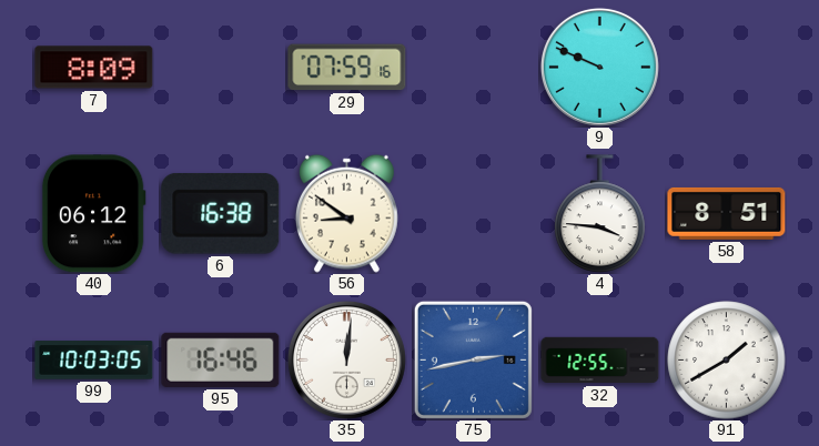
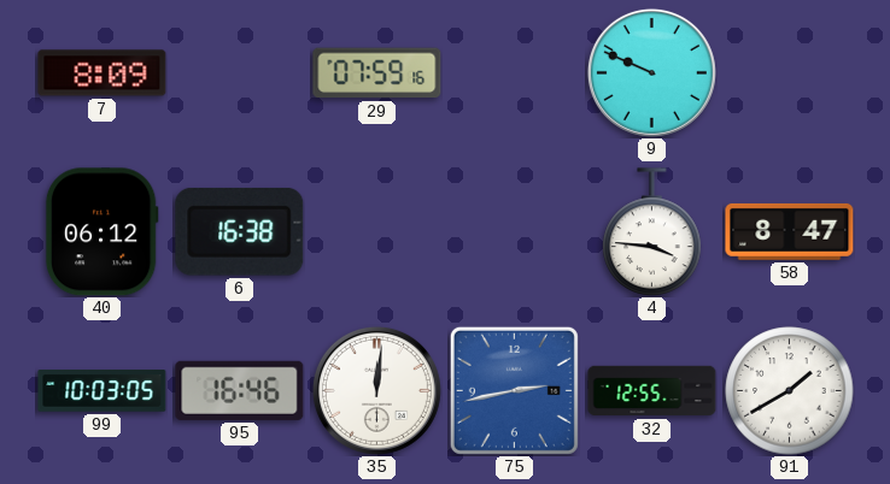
56: 8:51 -> none
58: 8:51 -> 8:47
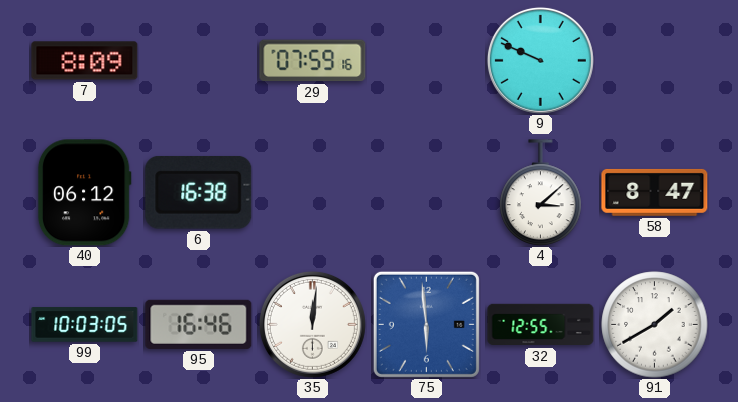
4: 3:46 -> 3:08
75: 2:43 -> 5:59
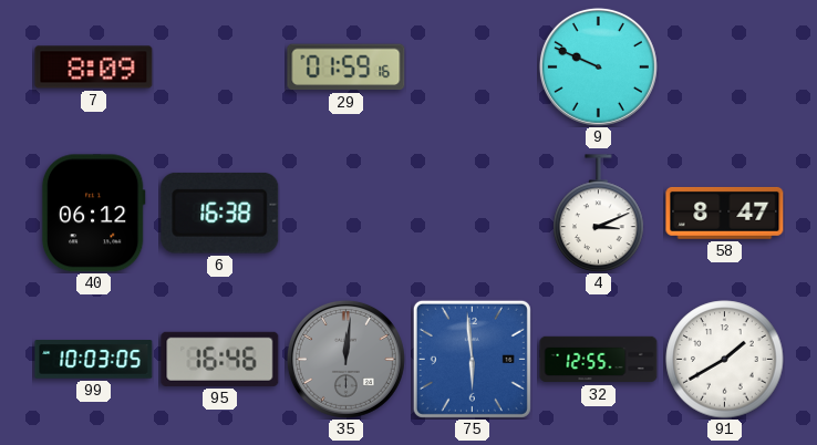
29: 07:59 -> 01:59
4: 3:08 -> 3:11
35 dial: white -> grey
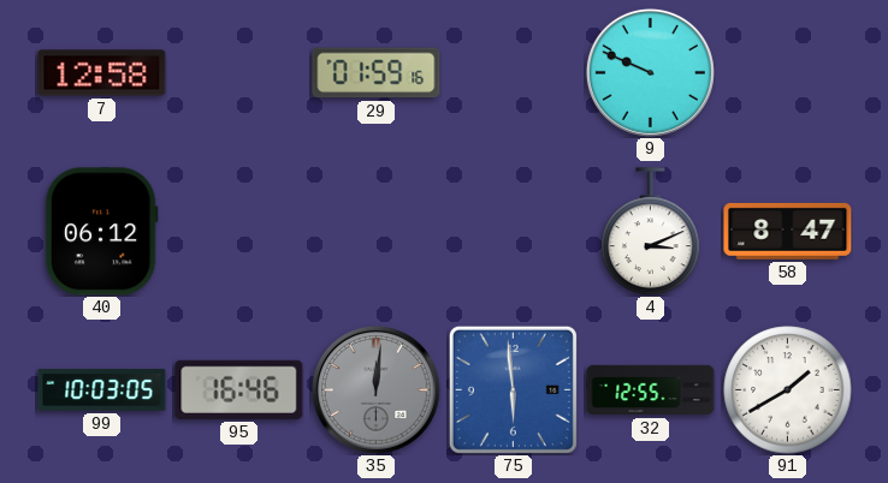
7: 8:09 -> 12:58
6: 16:38 -> none
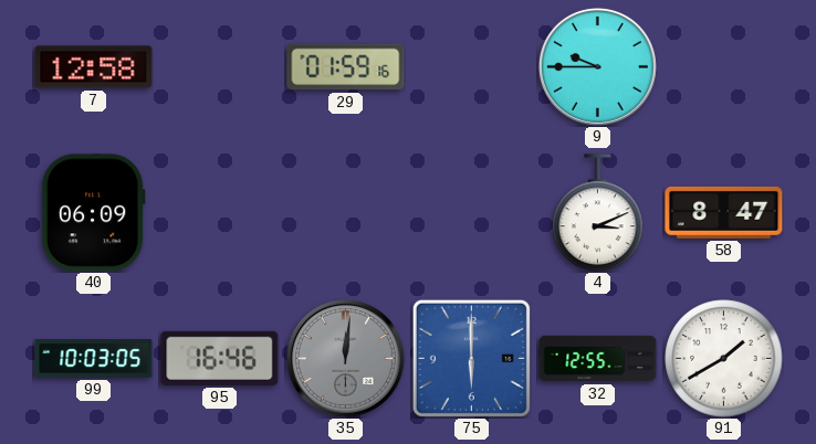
9: 9:49 -> 9:45
40: 06:12 -> 06:09
75: 5:59 -> 6:00
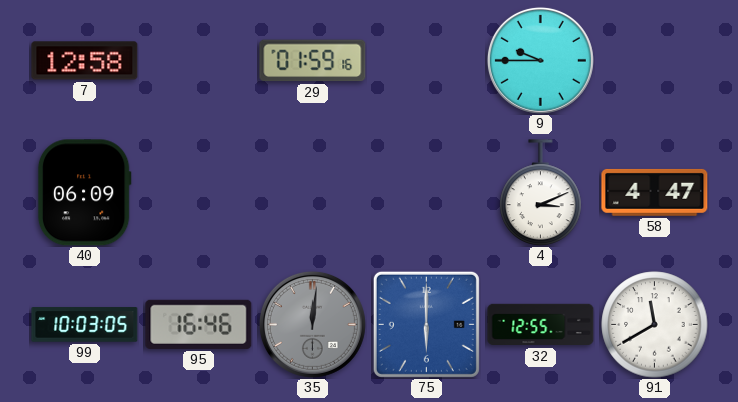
58: 8:47 -> 4:47
91: 1:40 -> 11:40
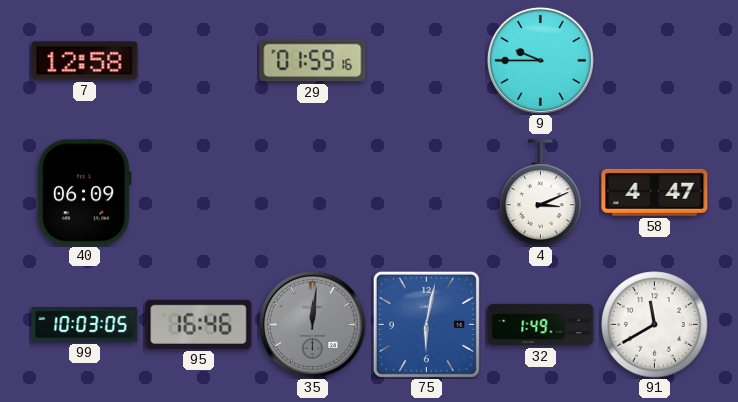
75: 6:00 -> 6:02
32: 12:55 -> 1:49
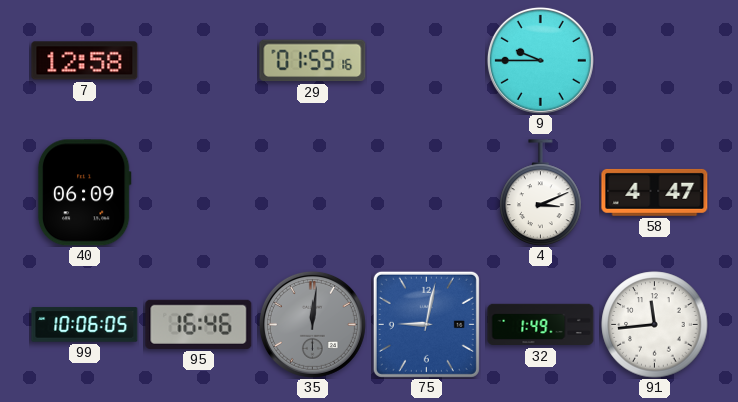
99: 10:03 -> 10:06
75: 6:02 -> 9:02
91: 11:40 -> 11:44
